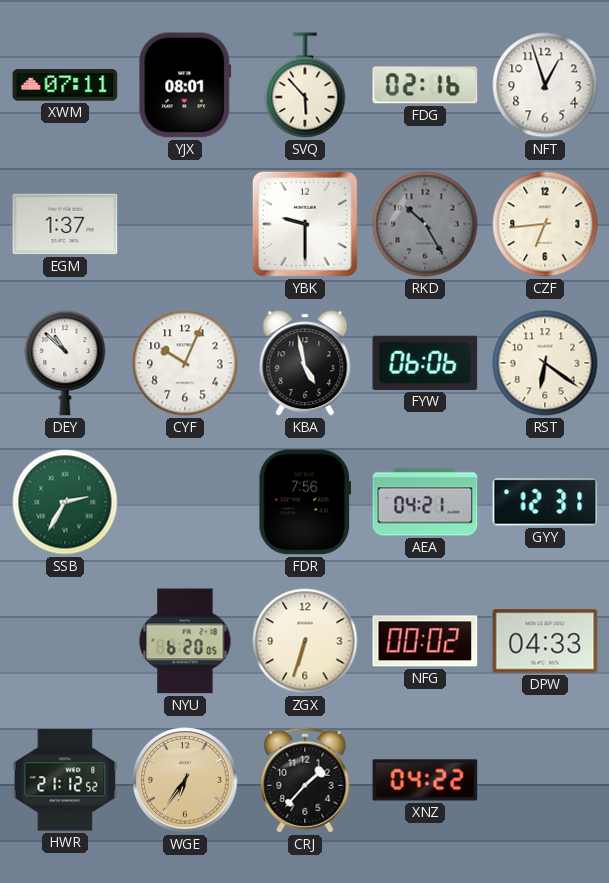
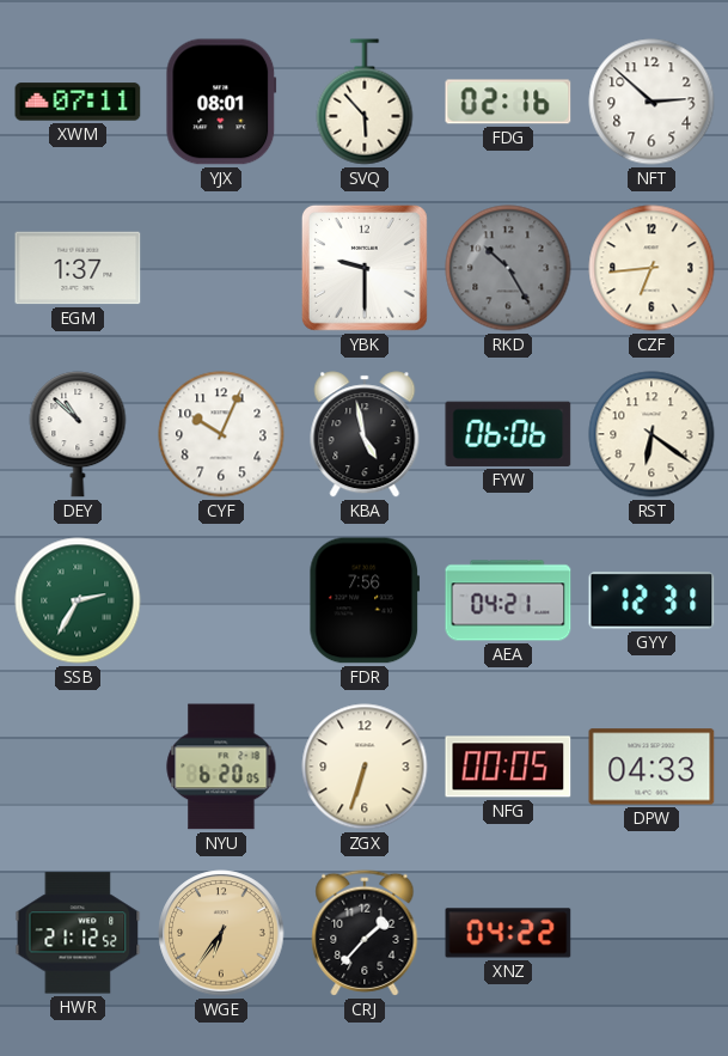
NFT: 12:57 -> 2:52
NFG: 00:02 -> 00:05
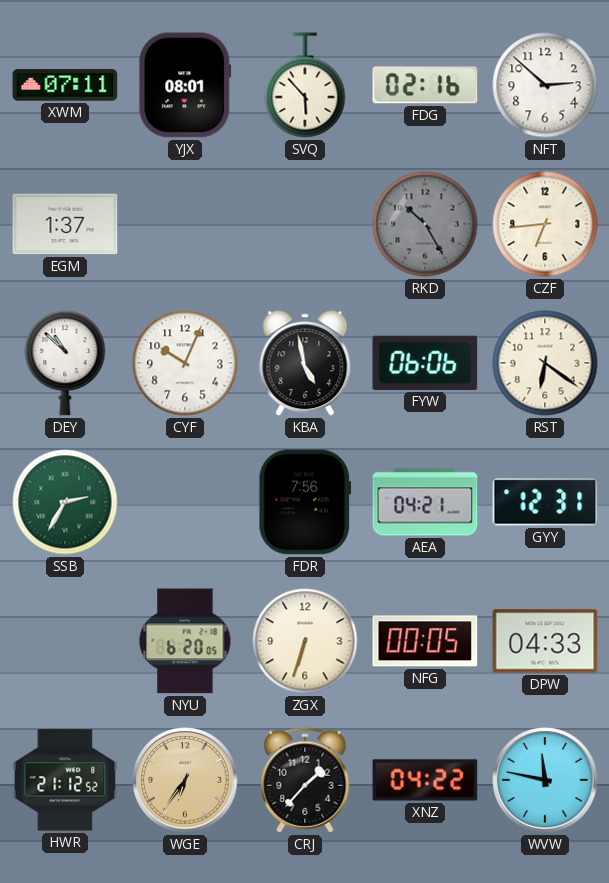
YBK: 9:30 -> none
WVW: none -> 11:47
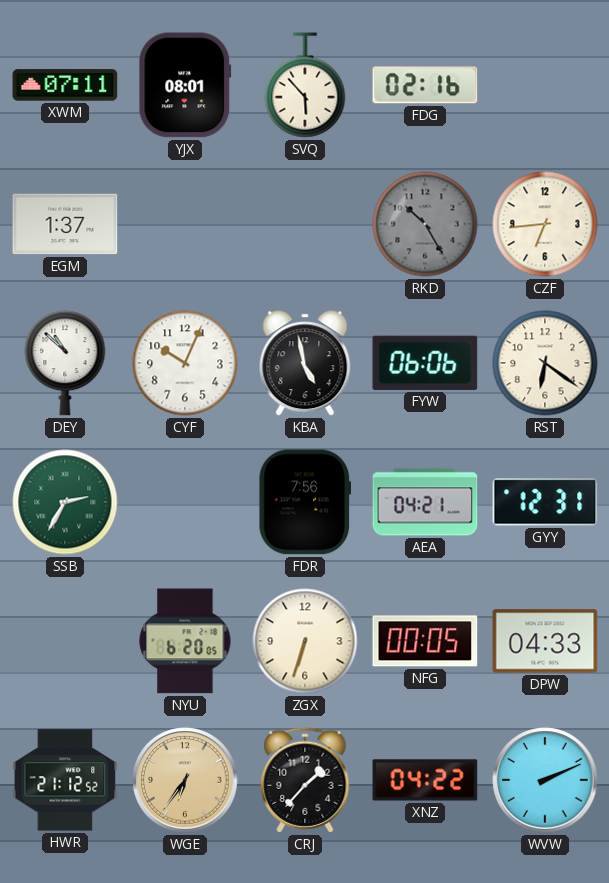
NFT: 2:52 -> none
WVW: 11:47 -> 2:11
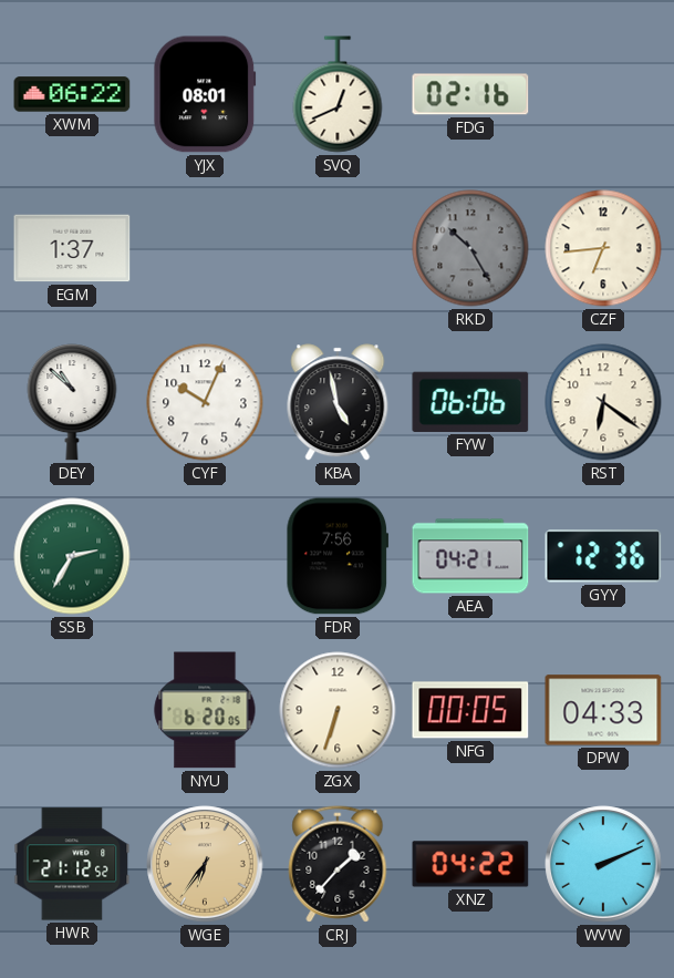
XWM: 07:11 -> 06:22
SVQ: 5:53 -> 12:41
GYY: 12:31 -> 12:36
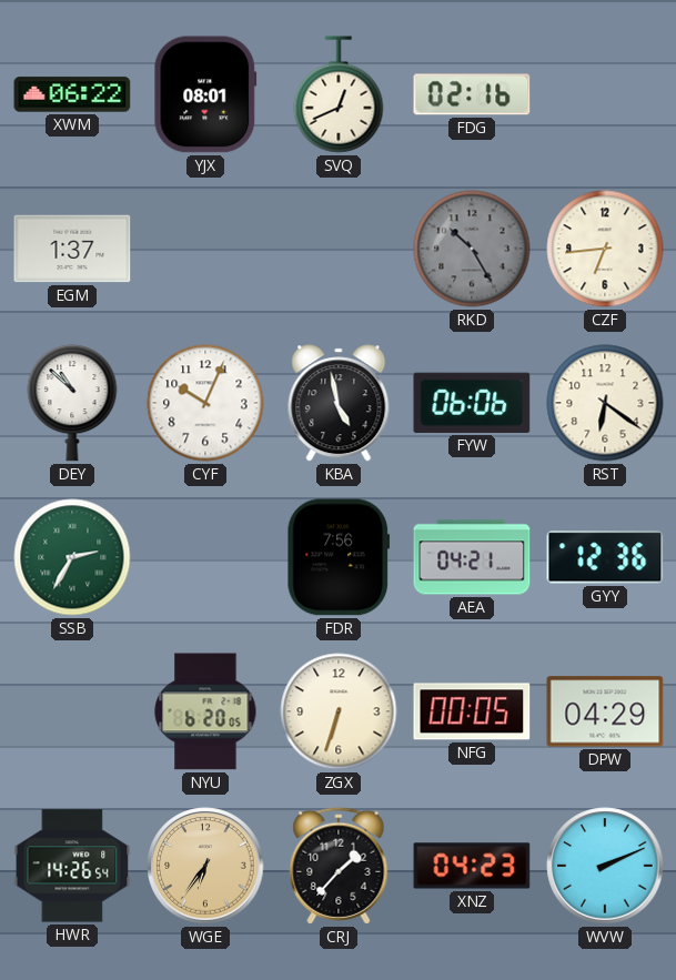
DPW: 04:33 -> 04:29
HWR: 21:12 -> 14:26
XNZ: 04:22 -> 04:23
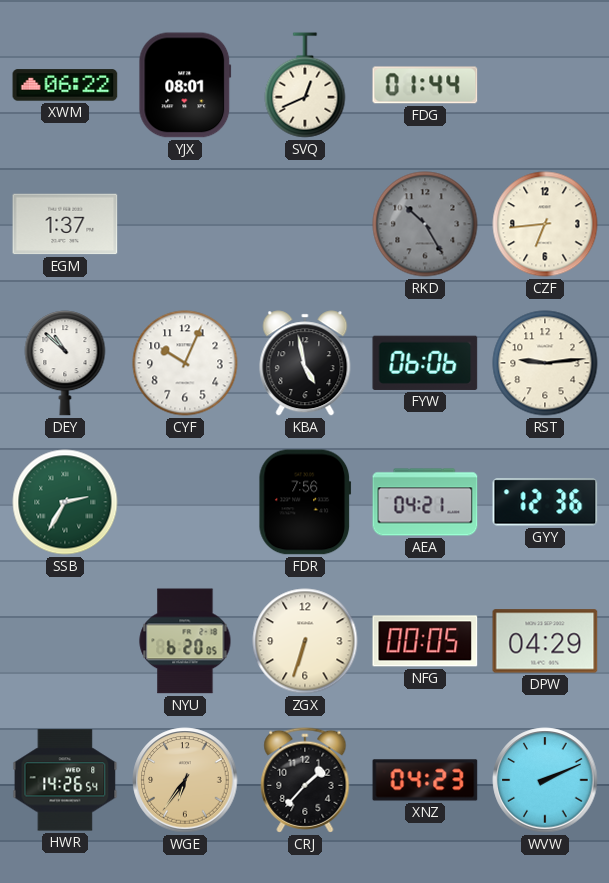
FDG: 02:16 -> 01:44
RST: 6:21 -> 9:14
